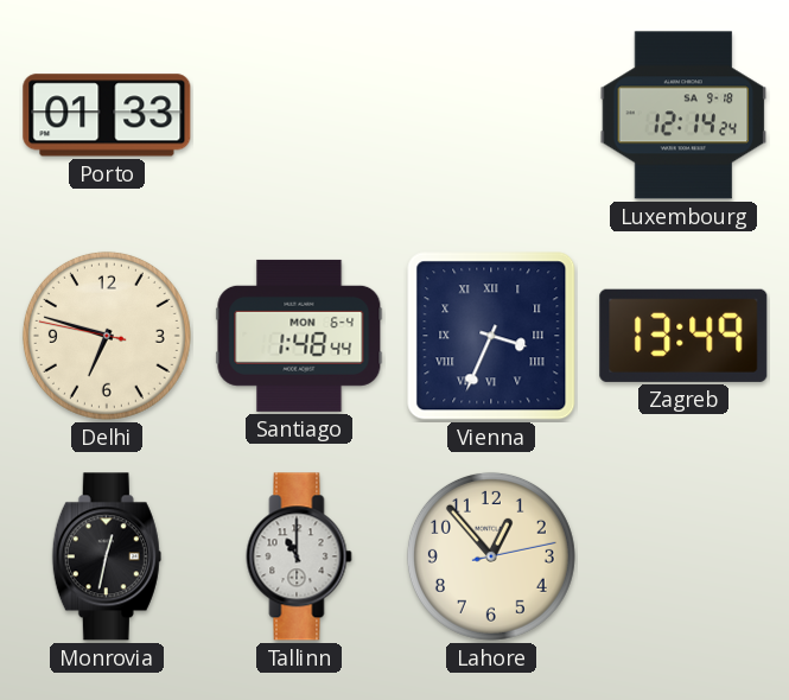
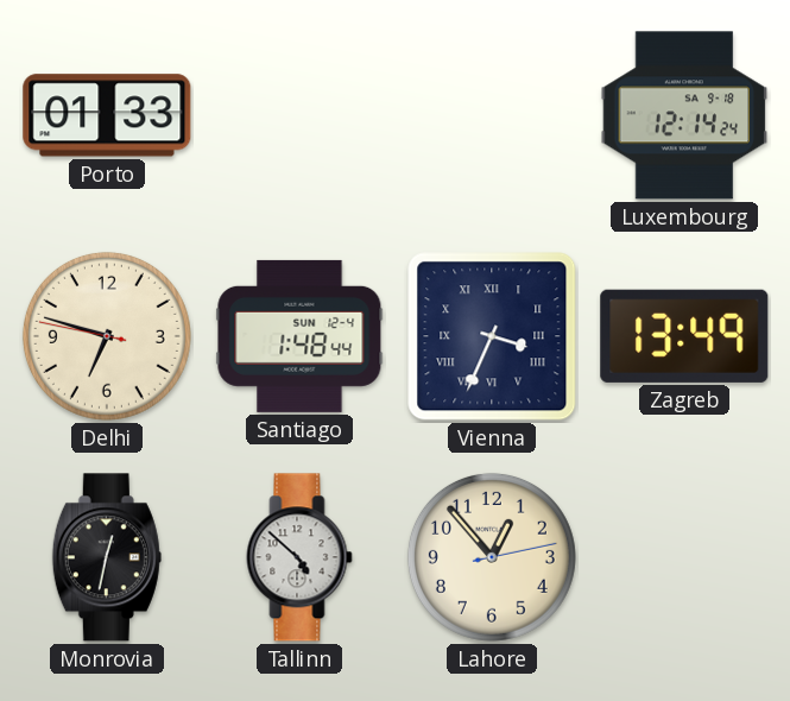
Santiago date: MON 6-4 -> SUN 12-4
Tallinn: 11:00 -> 4:52
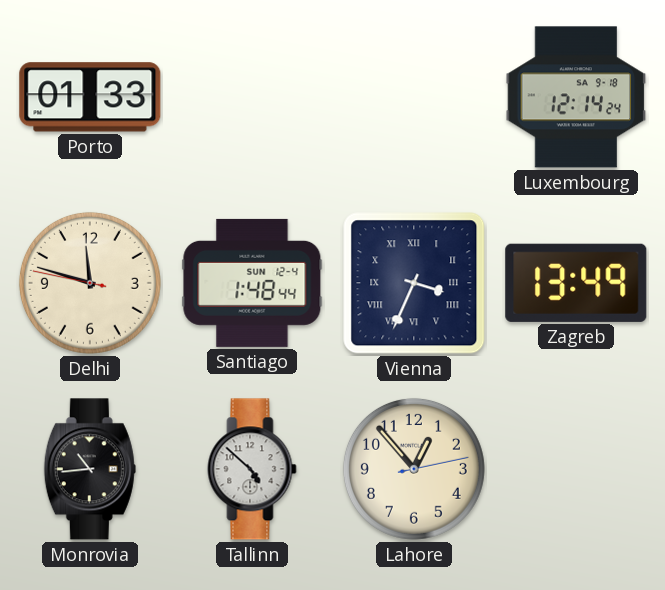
Delhi: 6:47 -> 11:47
Monrovia: 12:32 -> 10:44
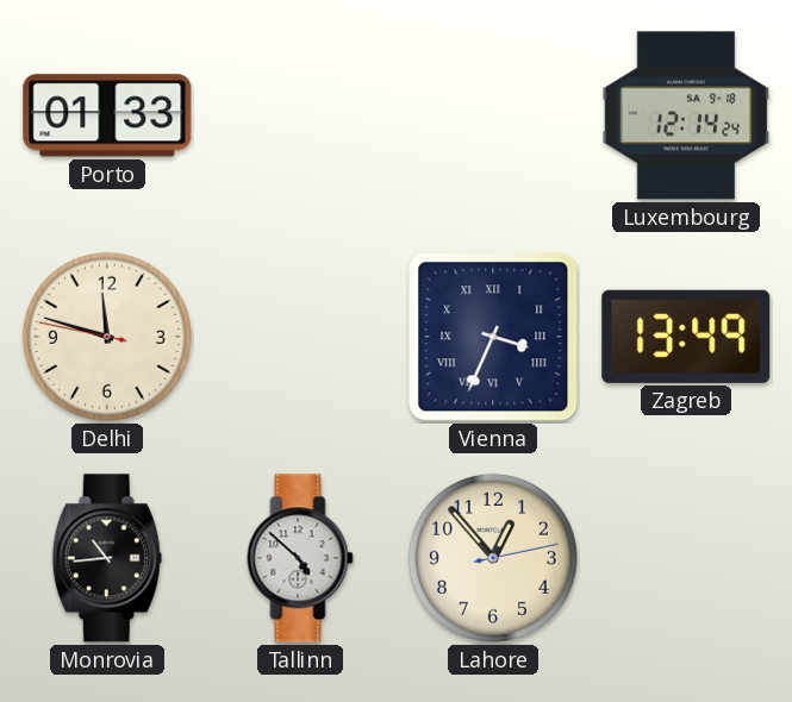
Santiago: 1:48 -> none
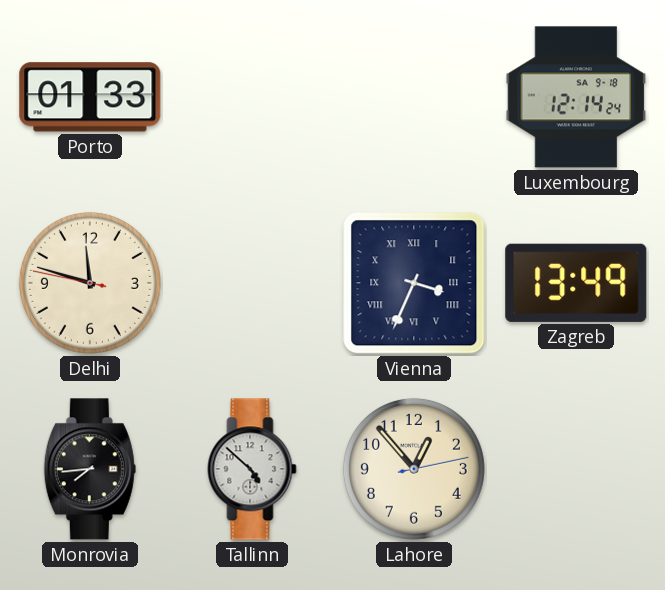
Monrovia: 10:44 -> 7:44
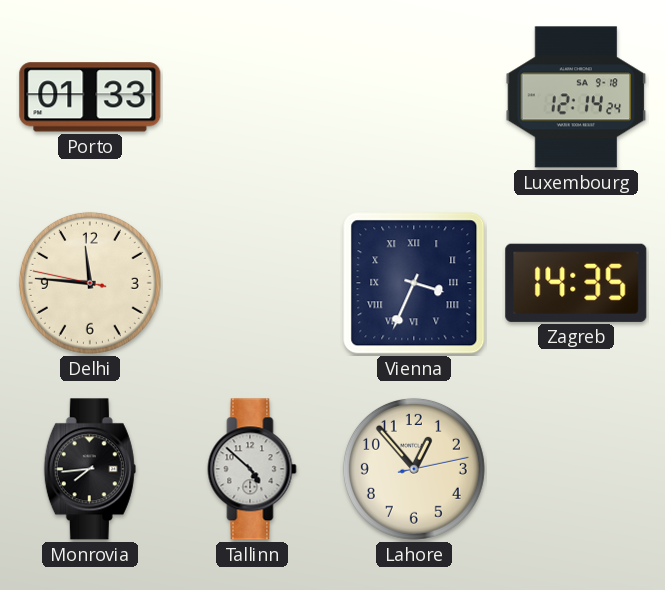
Delhi: 11:47 -> 11:45
Zagreb: 13:49 -> 14:35
